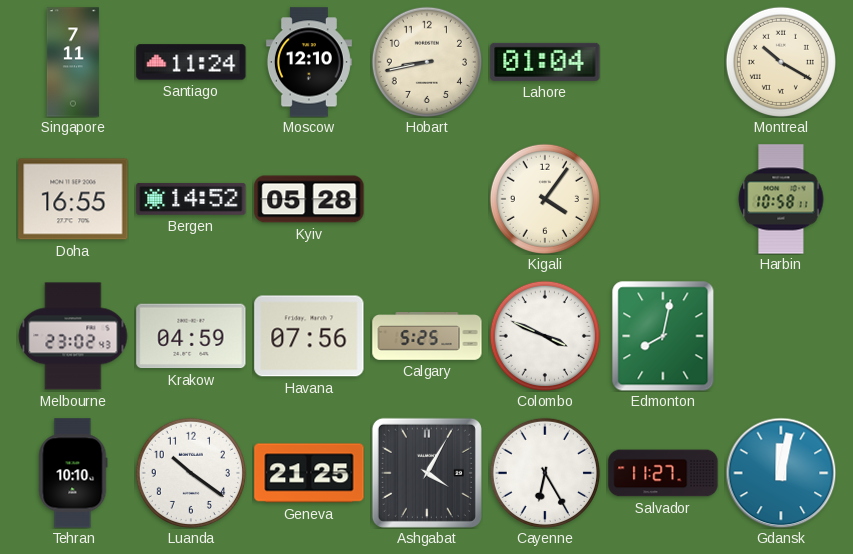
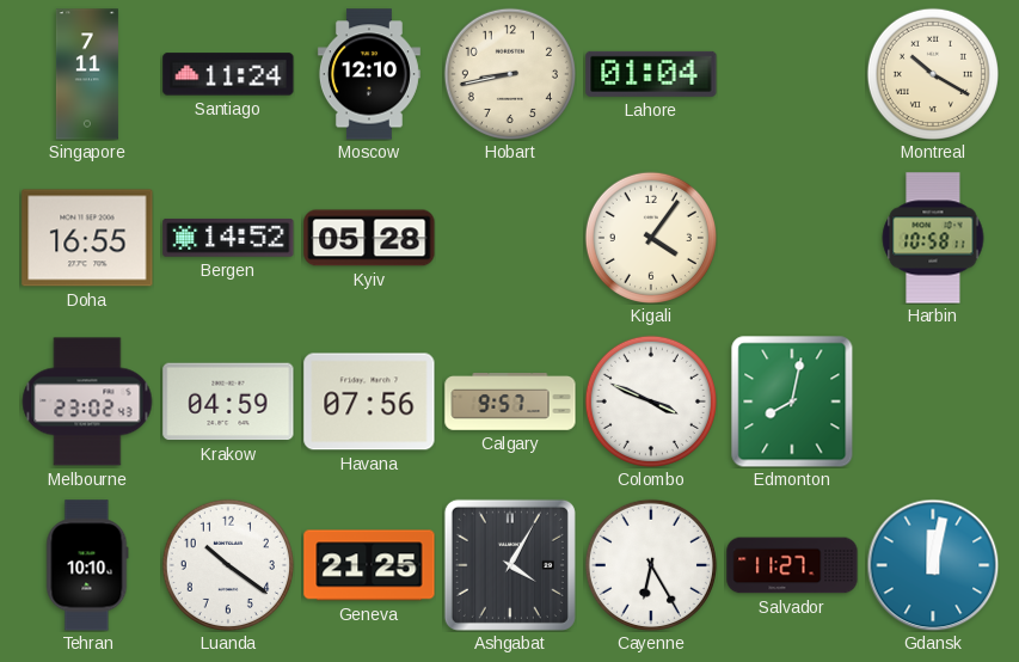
Calgary: 5:25 -> 9:57
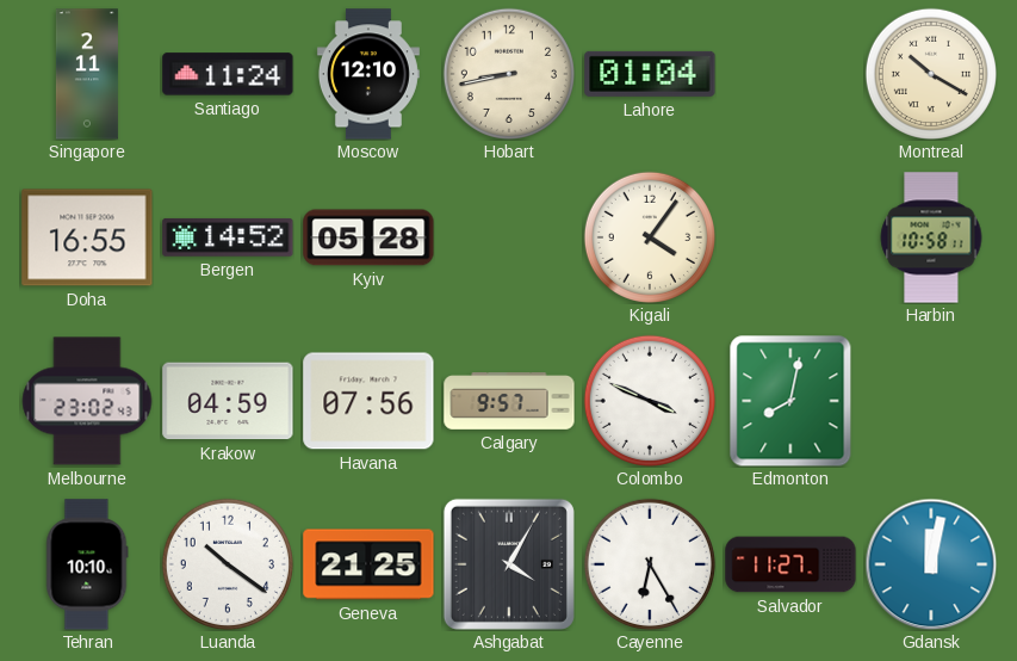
Singapore: 7:11 -> 2:11
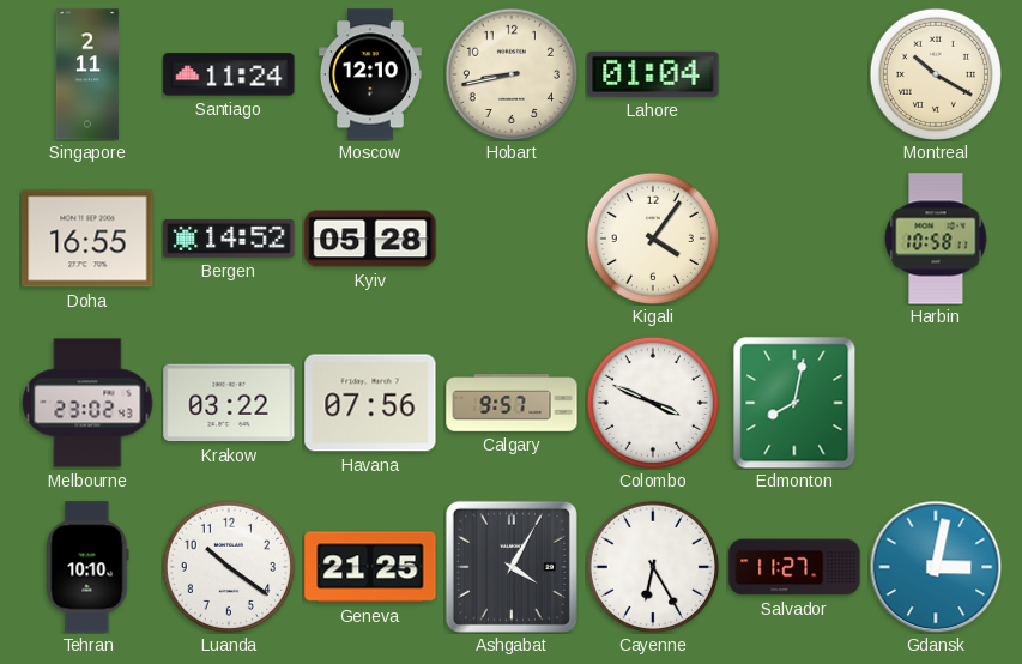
Krakow: 04:59 -> 03:22
Gdansk: 12:02 -> 3:02
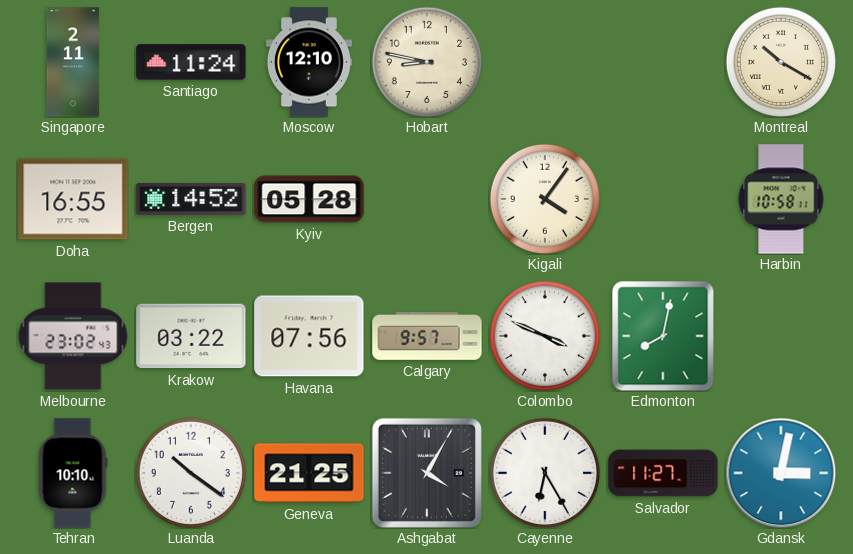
Hobart: 8:43 -> 8:47
Lahore: 01:04 -> none
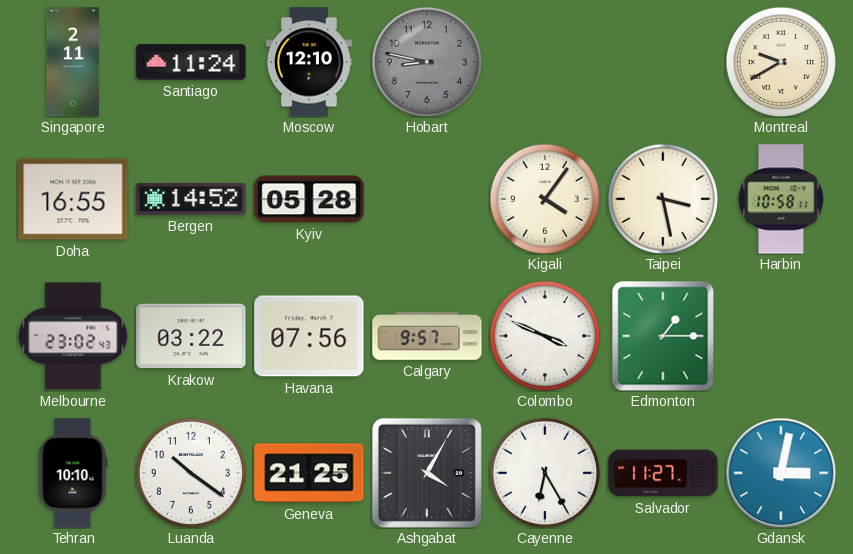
Hobart dial: cream -> grey
Montreal: 10:20 -> 9:40
Taipei: none -> 3:28
Edmonton: 8:02 -> 1:15
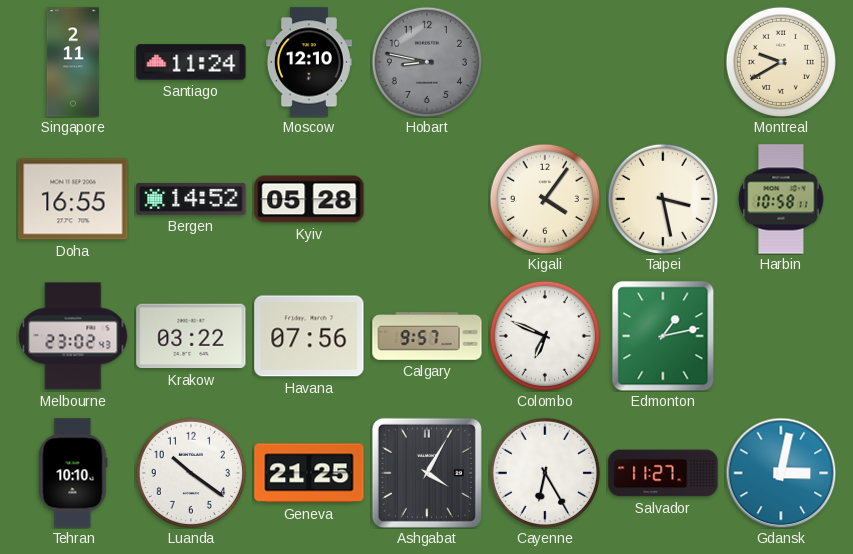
Colombo: 3:49 -> 6:49
Edmonton: 1:15 -> 1:13
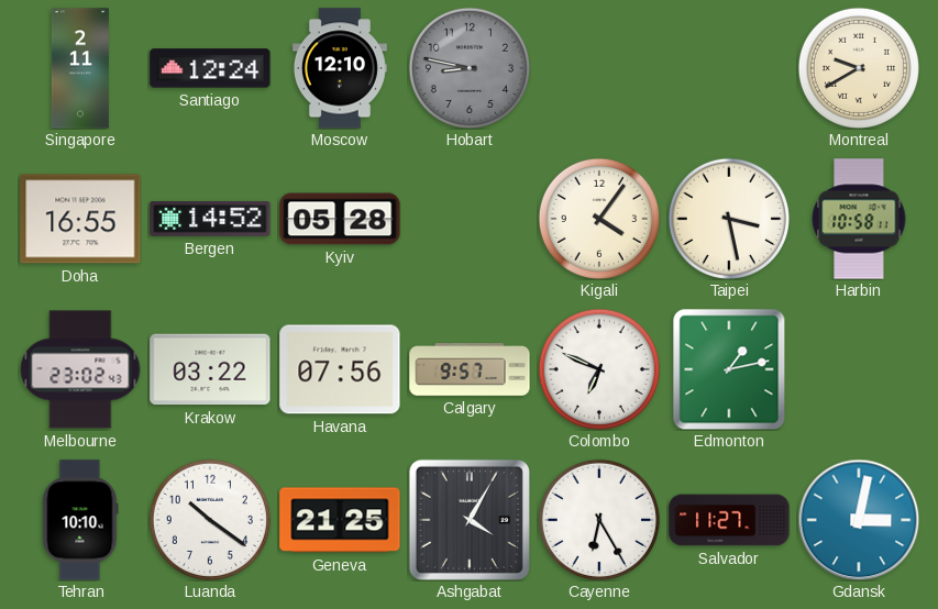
Santiago: 11:24 -> 12:24
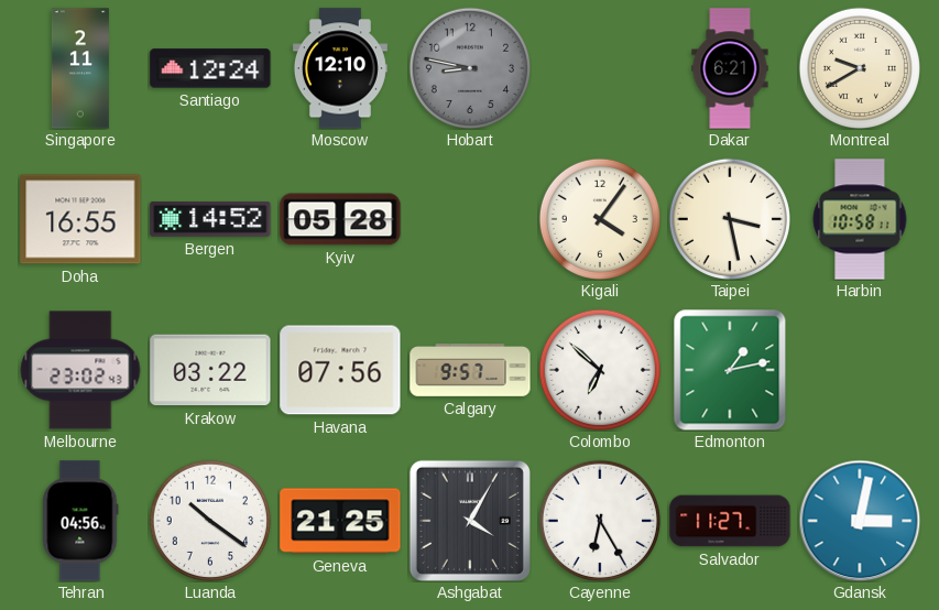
Dakar: none -> 6:21
Colombo: 6:49 -> 6:52
Tehran: 10:10 -> 04:56
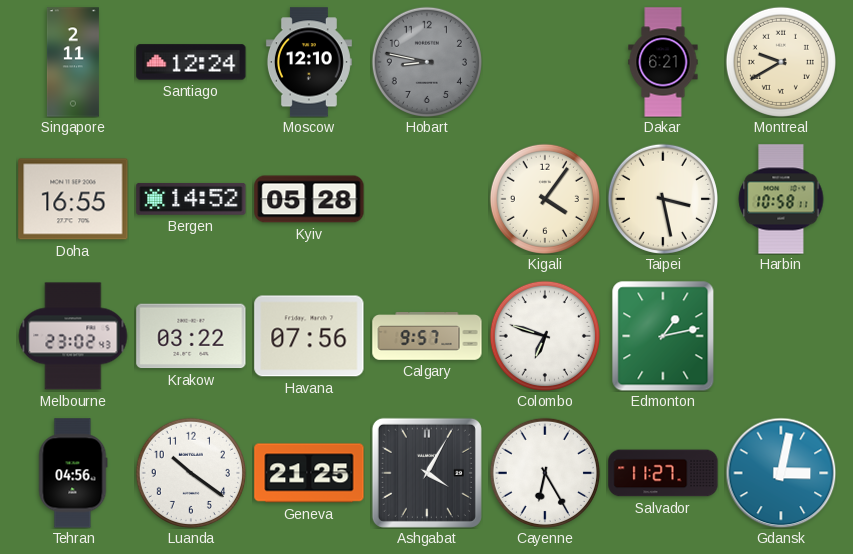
Colombo: 6:52 -> 6:48
